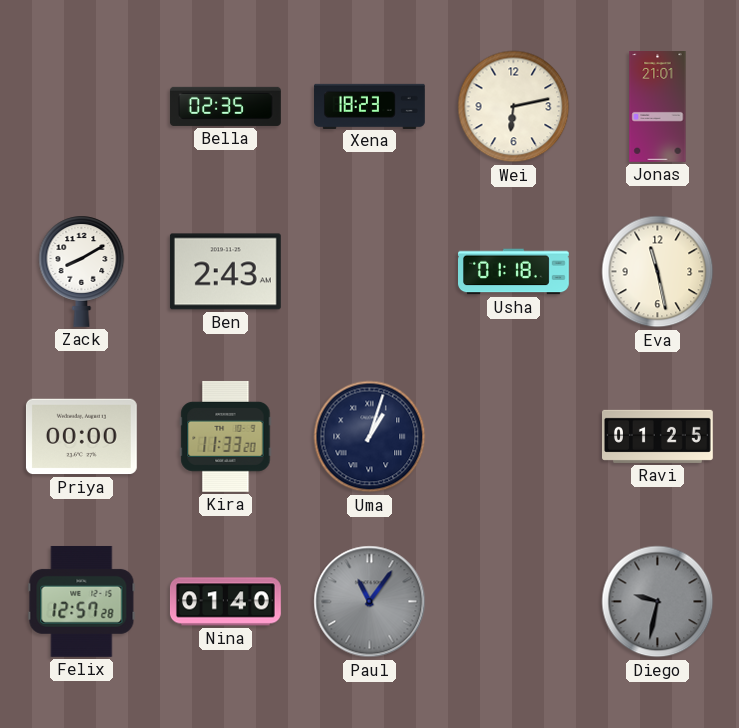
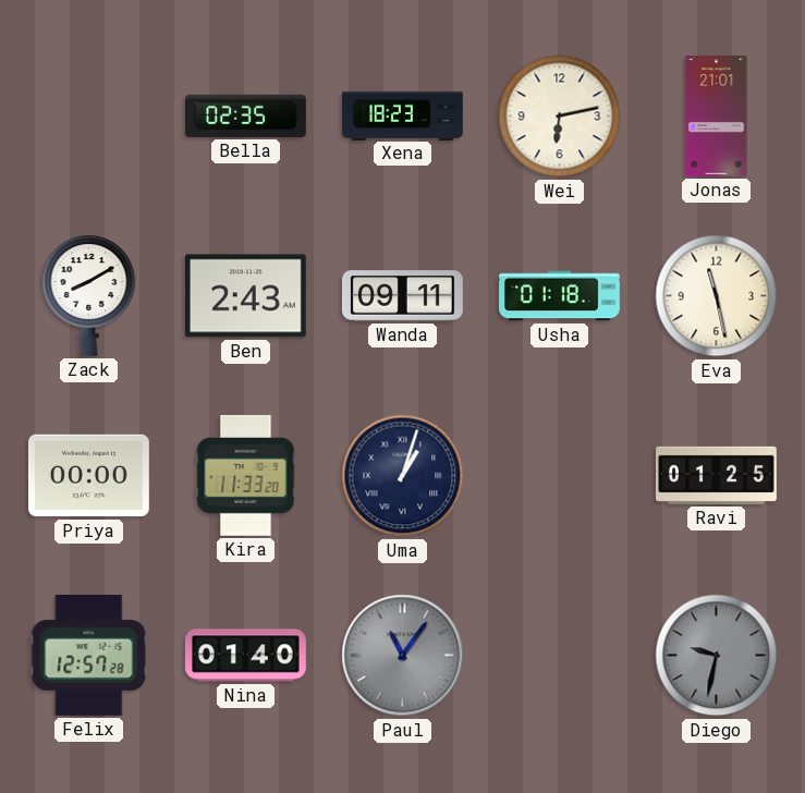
Wanda: none -> 09:11
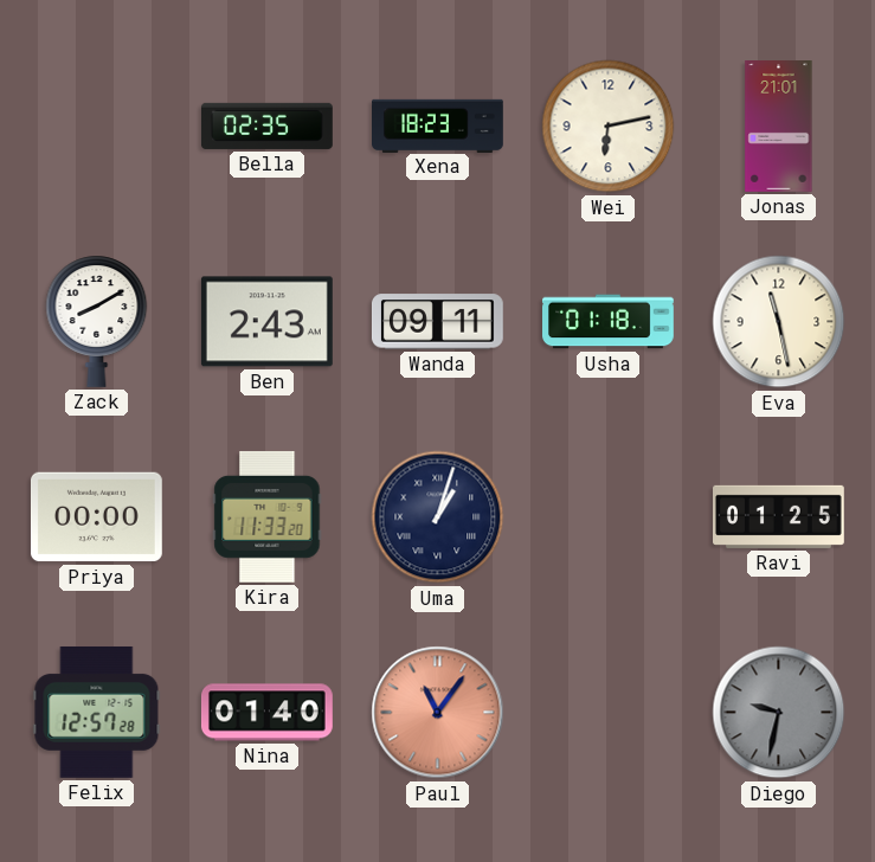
Paul dial: grey -> salmon
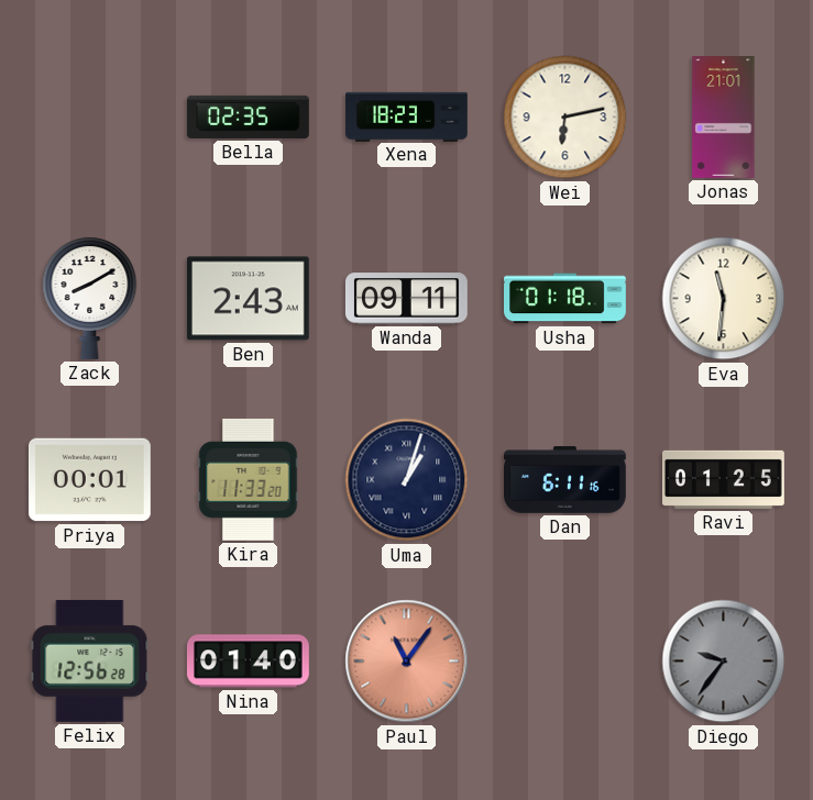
Eva: 11:28 -> 11:31
Priya: 00:00 -> 00:01
Dan: none -> 6:11
Felix: 12:57 -> 12:56
Diego: 9:32 -> 9:36
